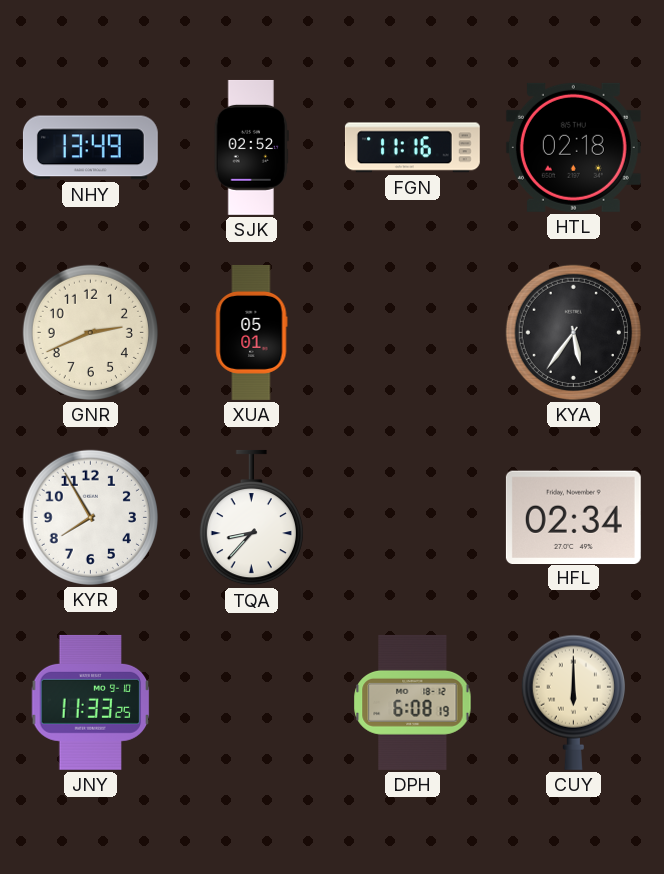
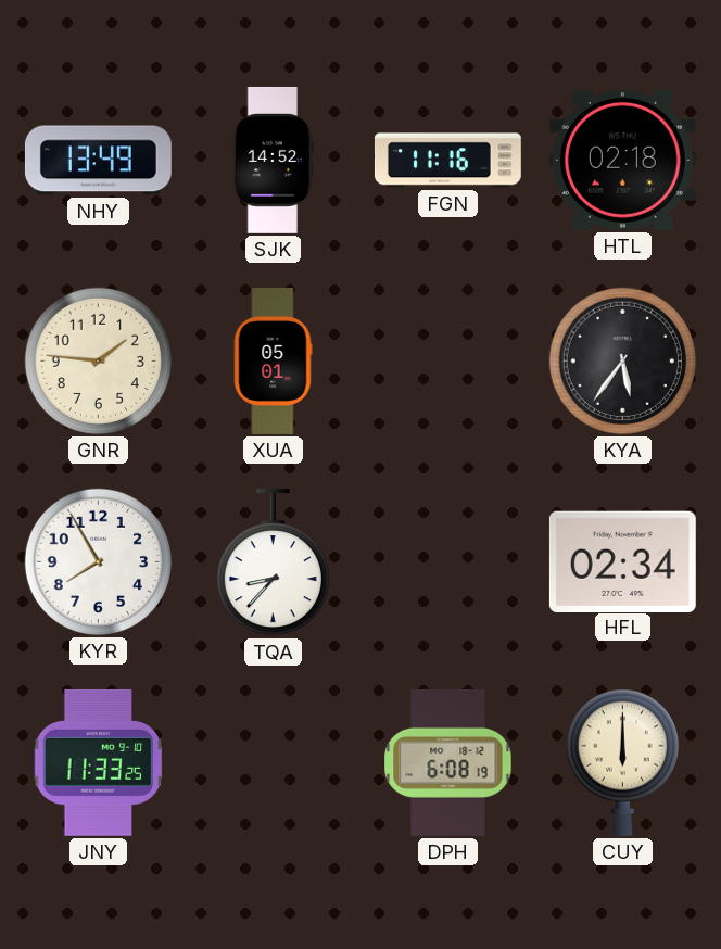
SJK: 02:52 -> 14:52
GNR: 2:41 -> 1:46
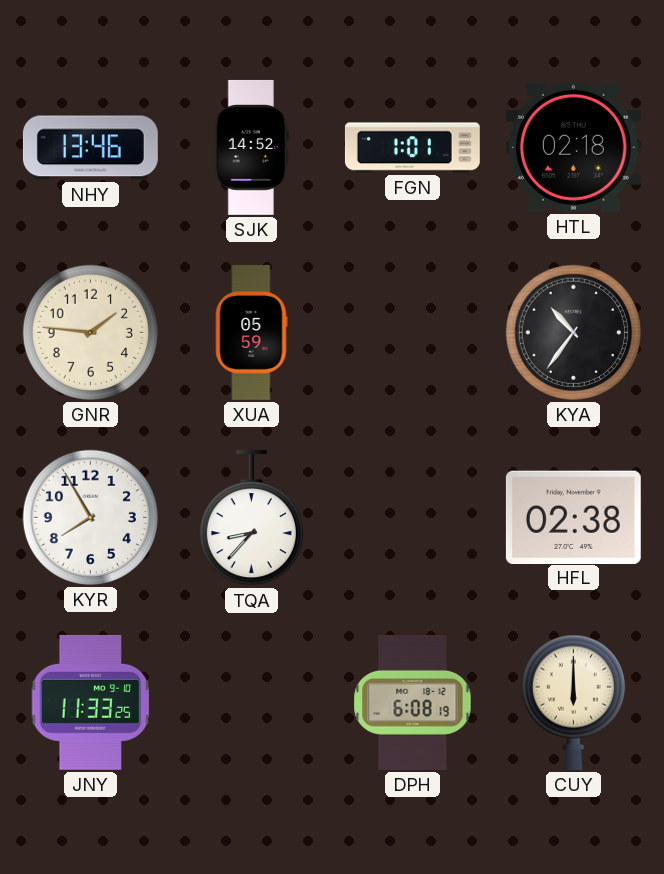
NHY: 13:49 -> 13:46
FGN: 11:16 -> 1:01
XUA: 05:01 -> 05:59
KYA: 5:36 -> 10:36
HFL: 02:34 -> 02:38
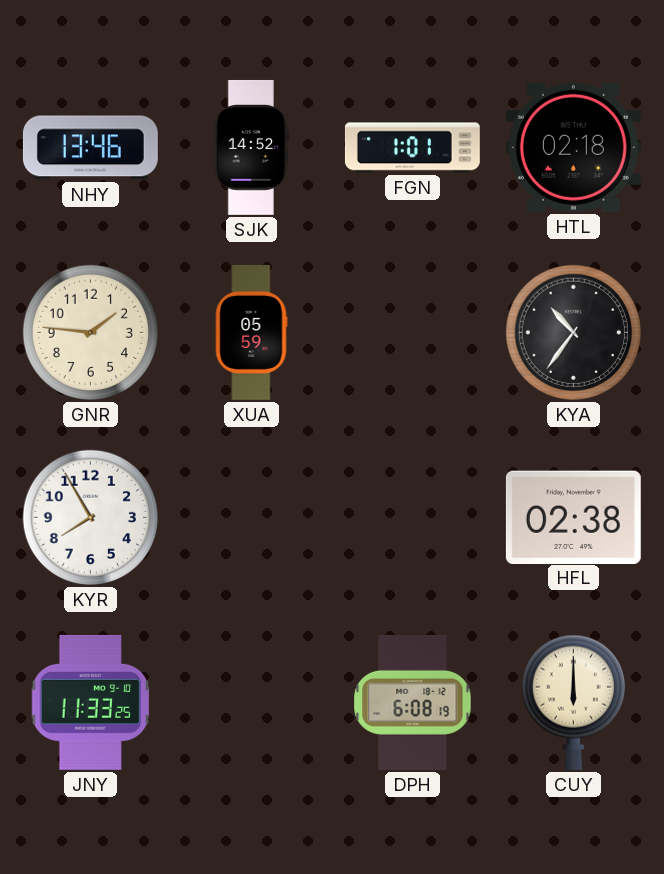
TQA: 8:37 -> none
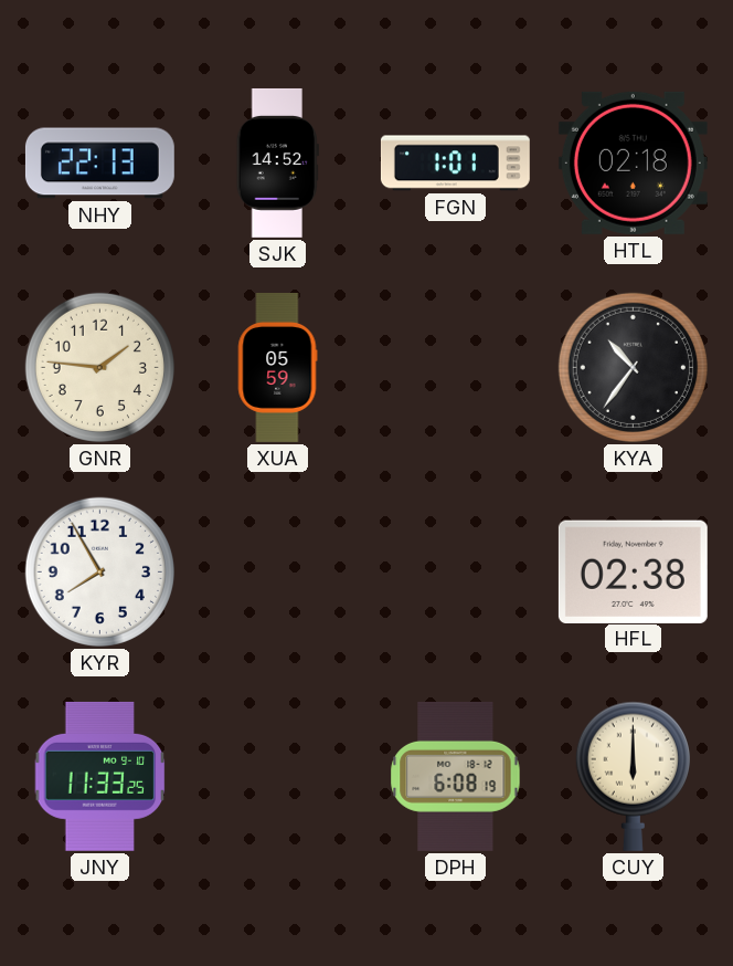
NHY: 13:46 -> 22:13
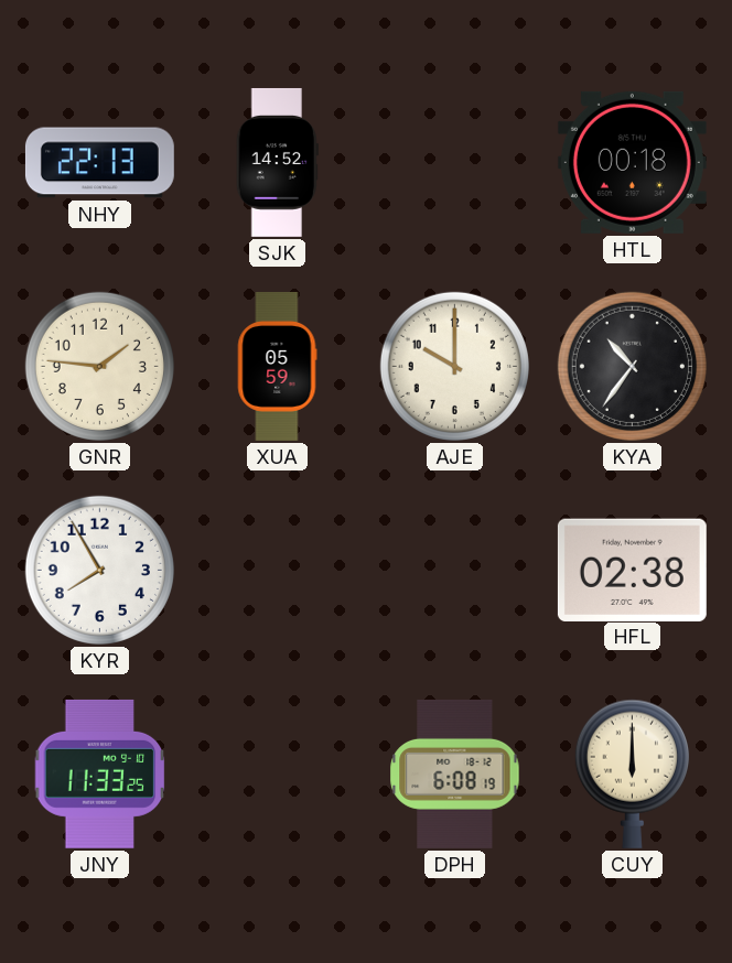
FGN: 1:01 -> none
HTL: 02:18 -> 00:18
AJE: none -> 10:00
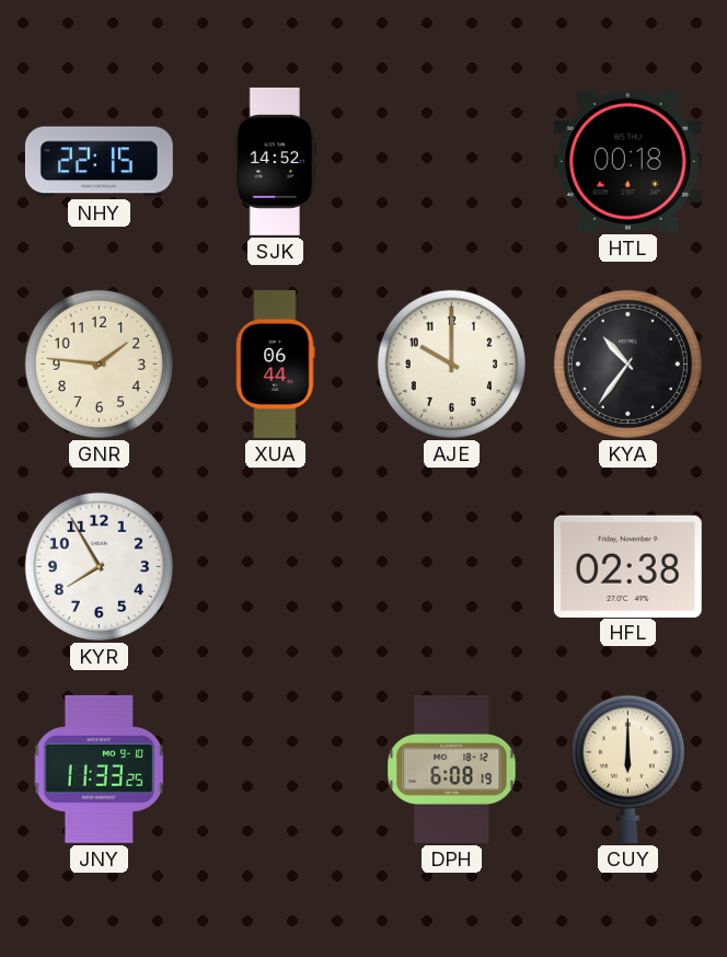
NHY: 22:13 -> 22:15
XUA: 05:59 -> 06:44
